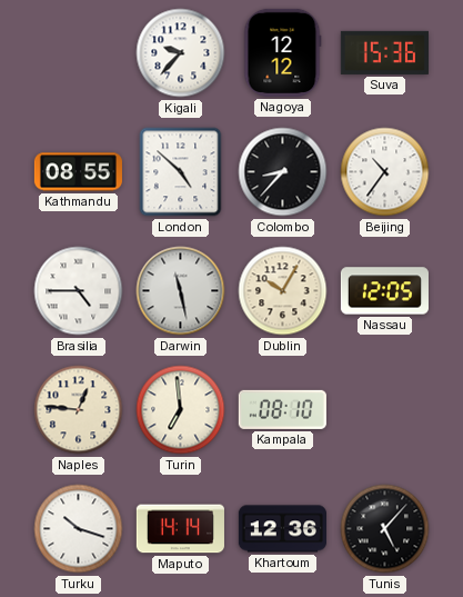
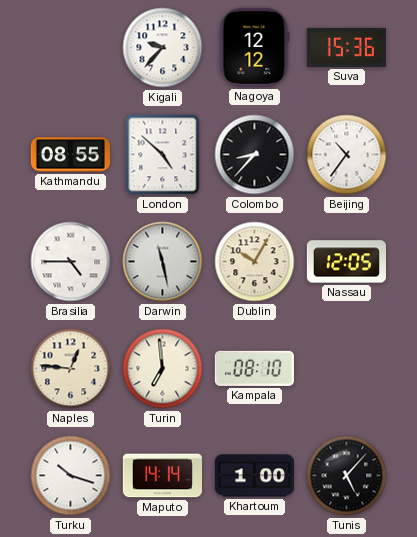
Khartoum: 12:36 -> 1:00
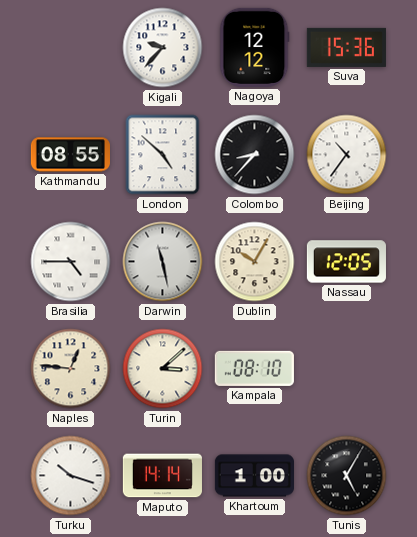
Turin: 6:59 -> 3:08
Tunis: 5:07 -> 5:05
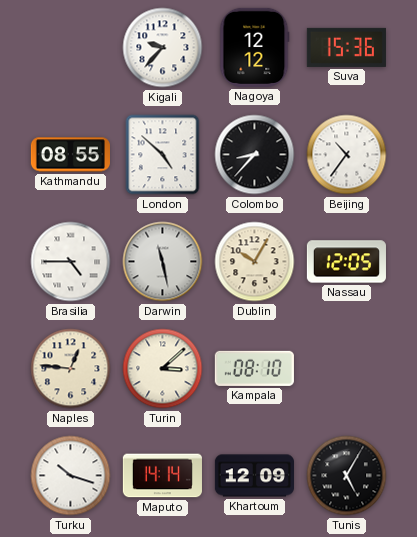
Khartoum: 1:00 -> 12:09
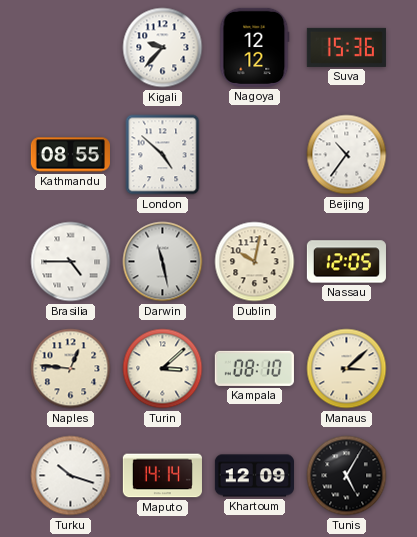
Colombo: 8:37 -> none
Dublin: 10:05 -> 10:02
Manaus: none -> 3:08
